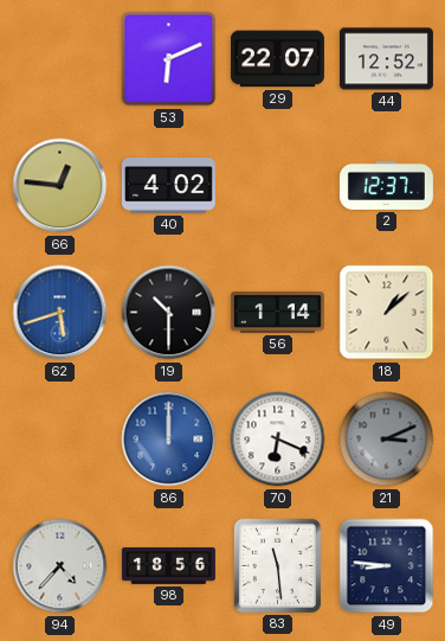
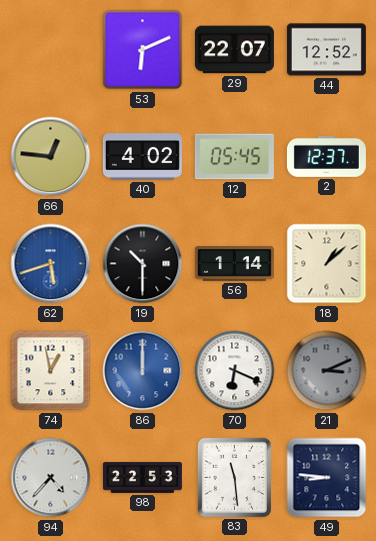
12: none -> 05:45
74: none -> 12:58
98: 18:56 -> 22:53
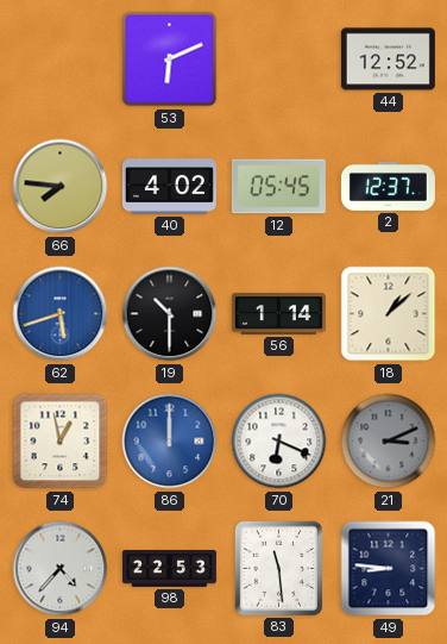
29: 22:07 -> none
66: 12:46 -> 7:46
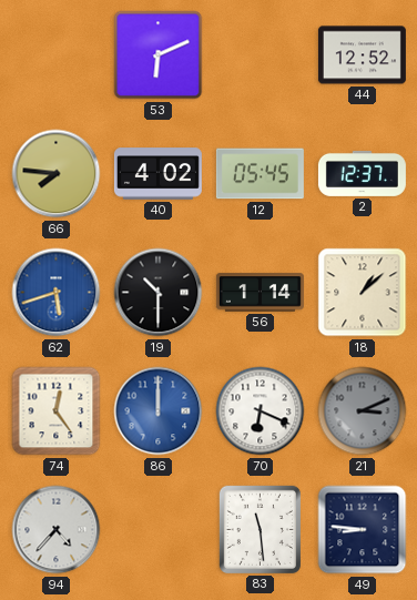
74: 12:58 -> 12:24
98: 22:53 -> none
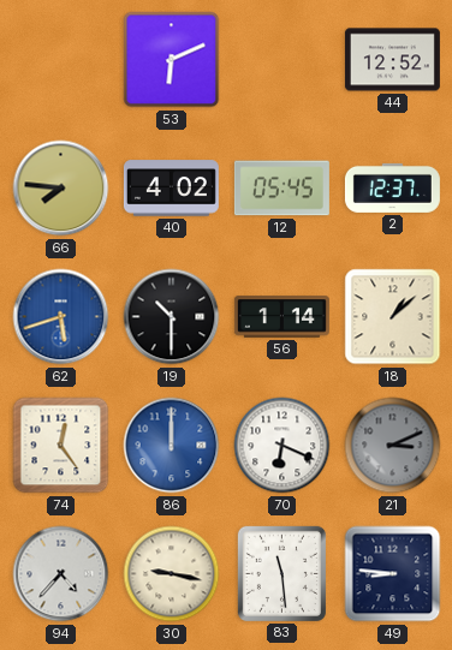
30: none -> 9:17
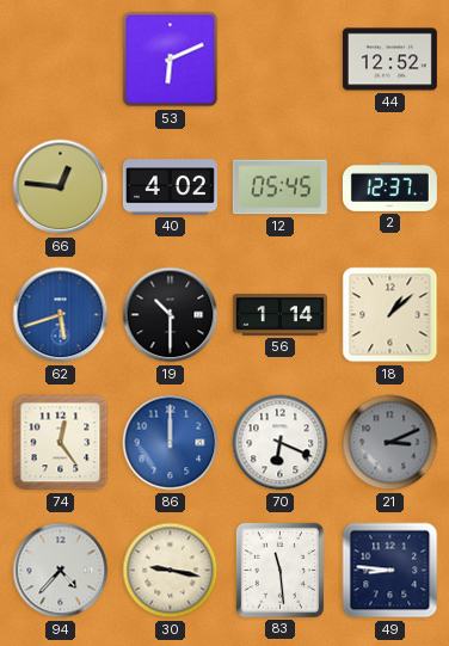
66: 7:46 -> 12:46
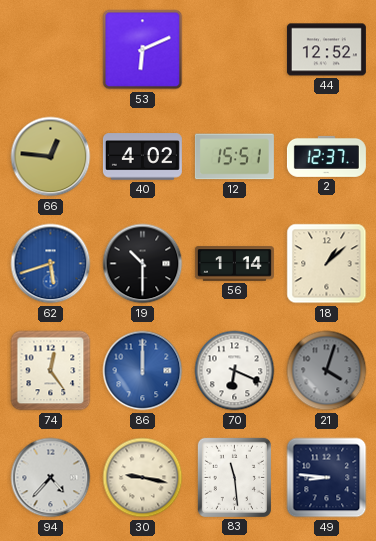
12: 05:45 -> 15:51
21: 3:11 -> 4:03
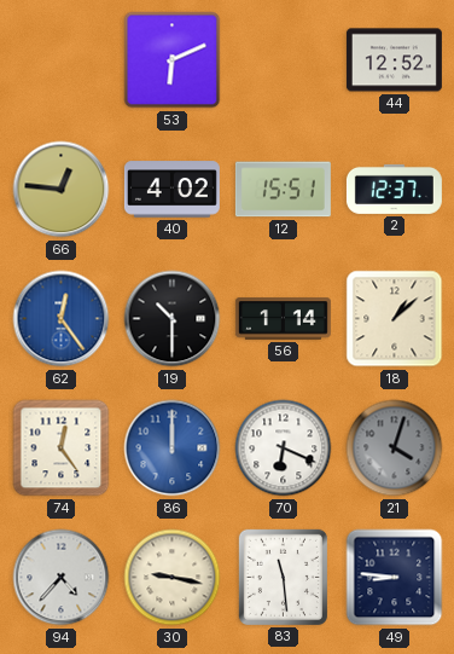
62: 5:42 -> 12:24
